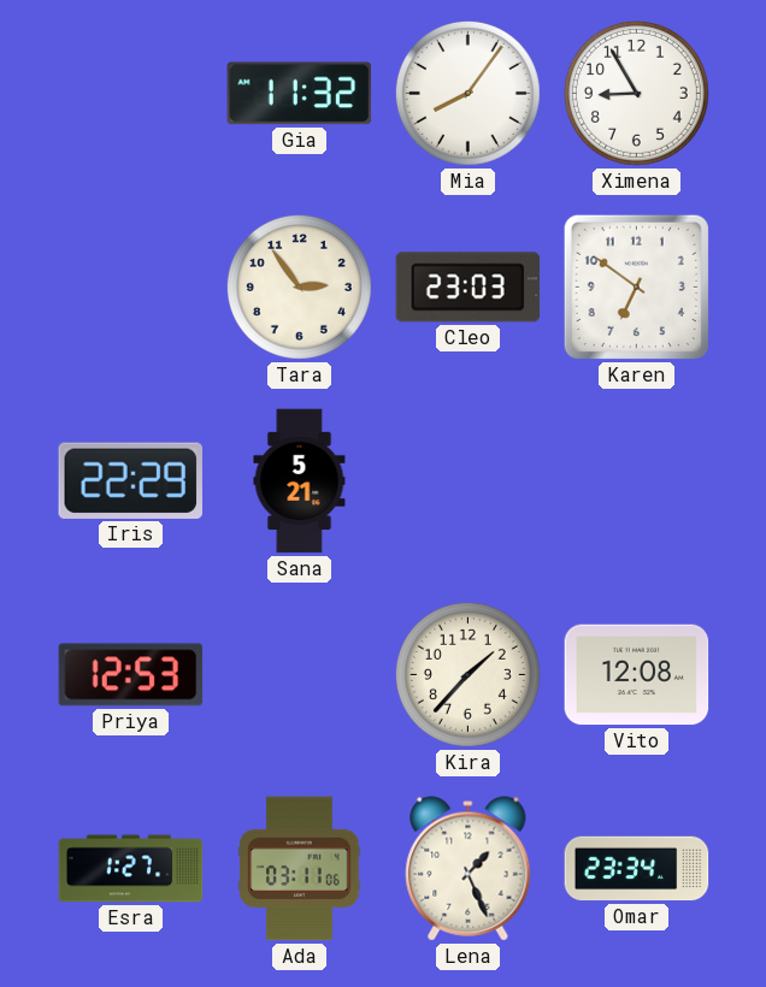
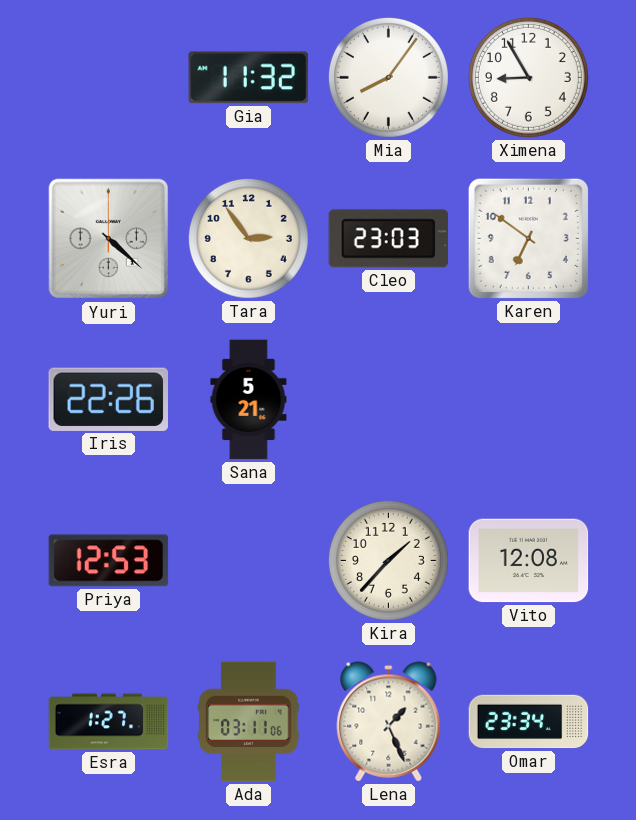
Yuri: none -> 4:22
Iris: 22:29 -> 22:26
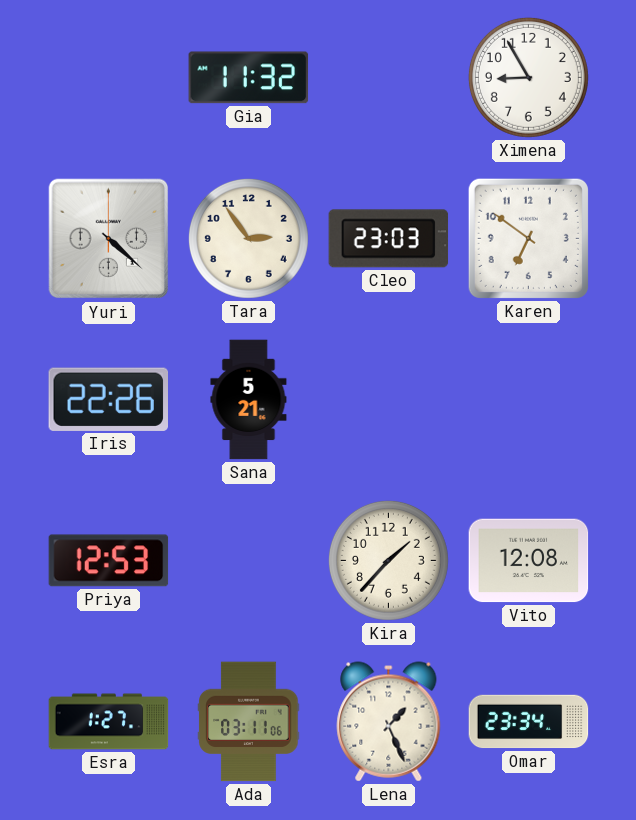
Mia: 8:06 -> none
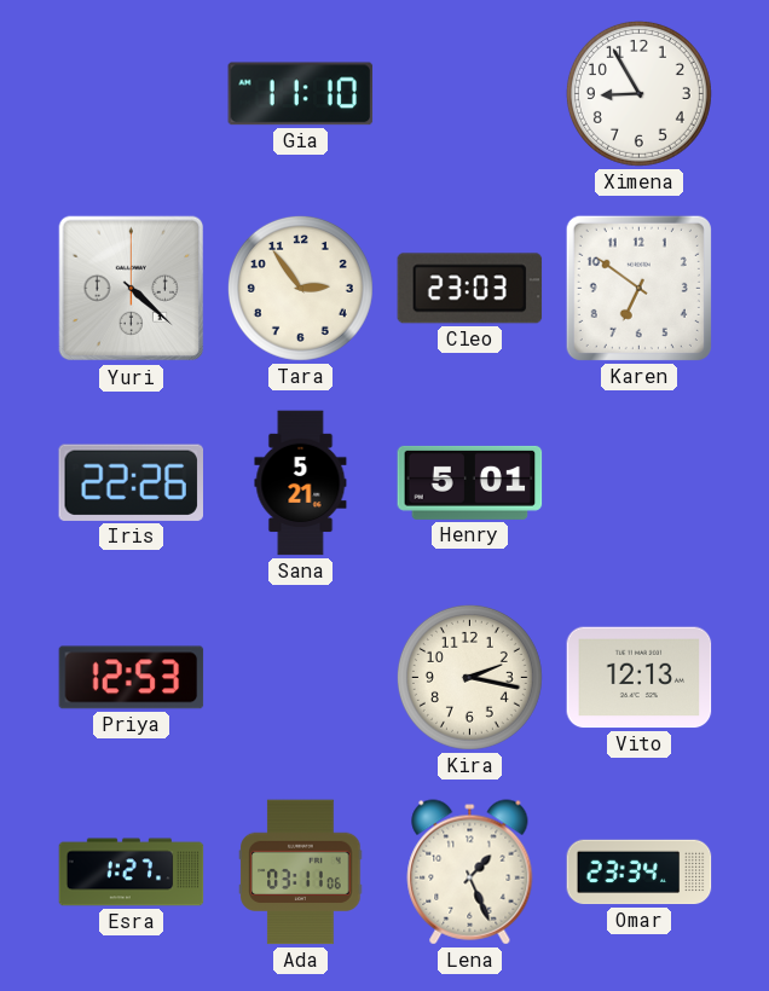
Gia: 11:32 -> 11:10
Henry: none -> 5:01
Kira: 1:37 -> 2:17
Vito: 12:08 -> 12:13
